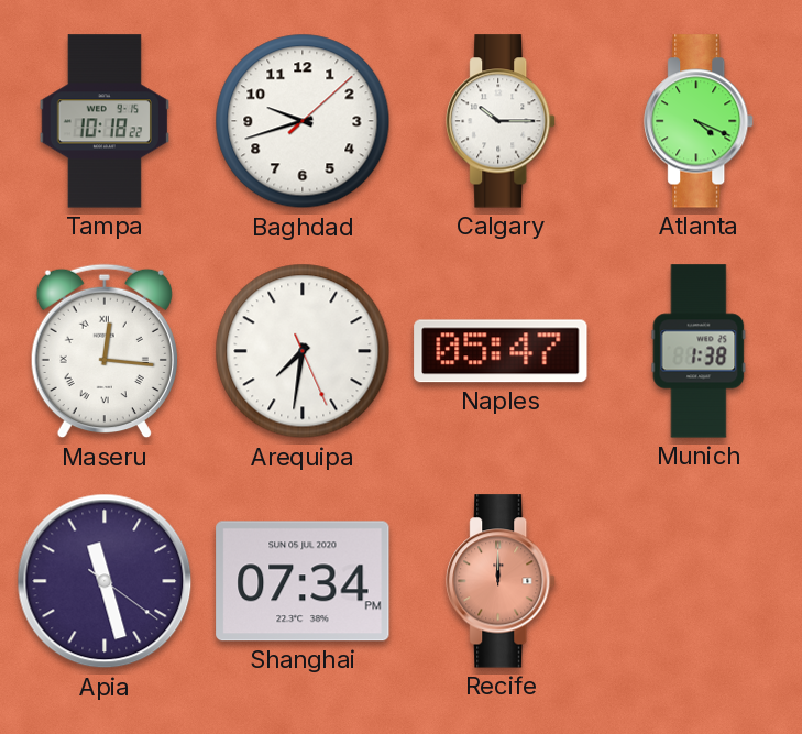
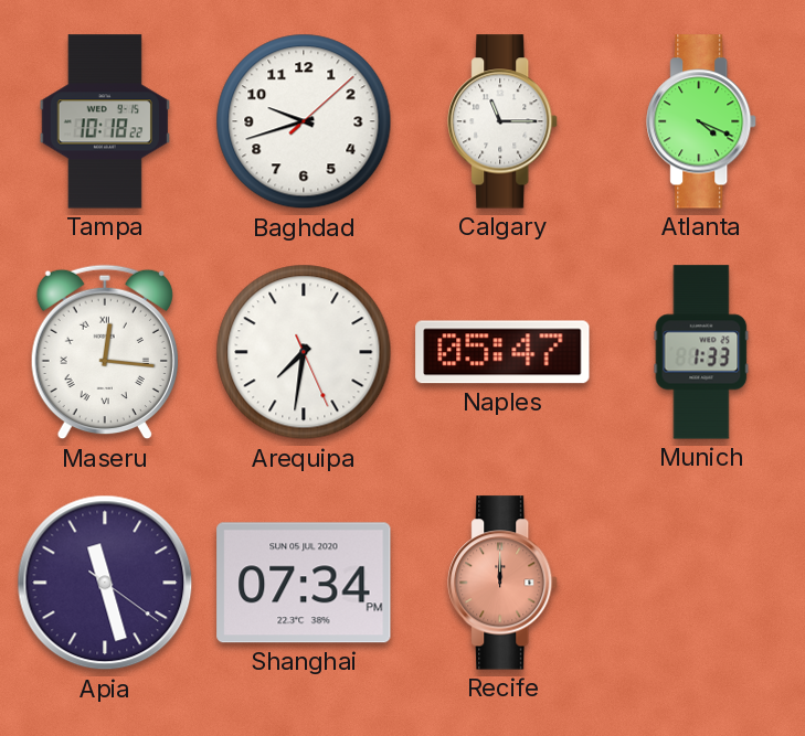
Calgary: 10:15 -> 11:15
Munich: 1:38 -> 1:33
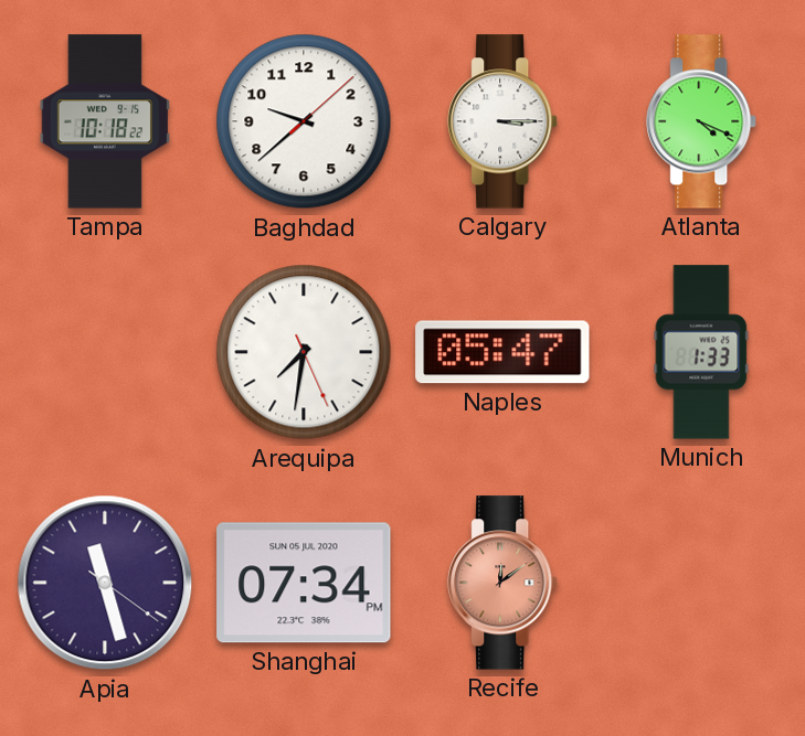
Baghdad: 9:42 -> 9:38
Calgary: 11:15 -> 3:15
Maseru: 12:16 -> none
Recife: 12:00 -> 12:09
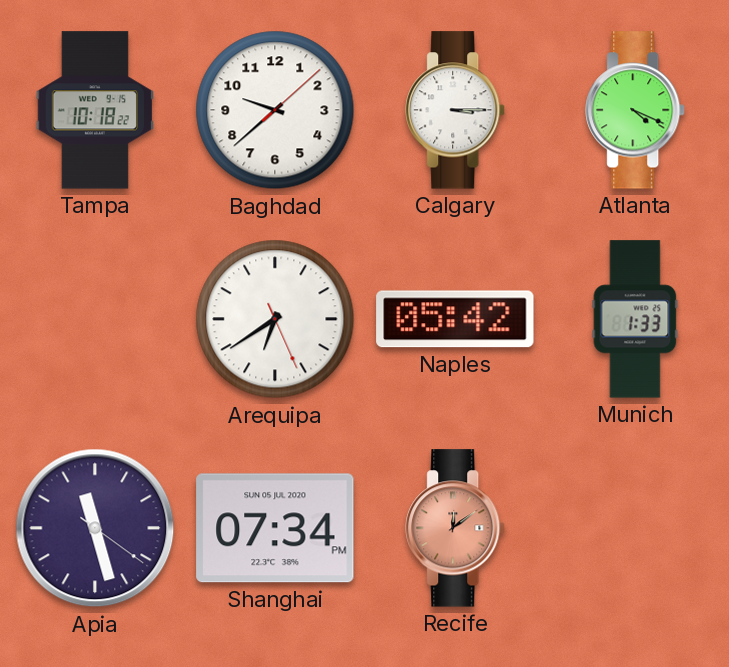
Arequipa: 7:31 -> 6:39
Naples: 05:47 -> 05:42
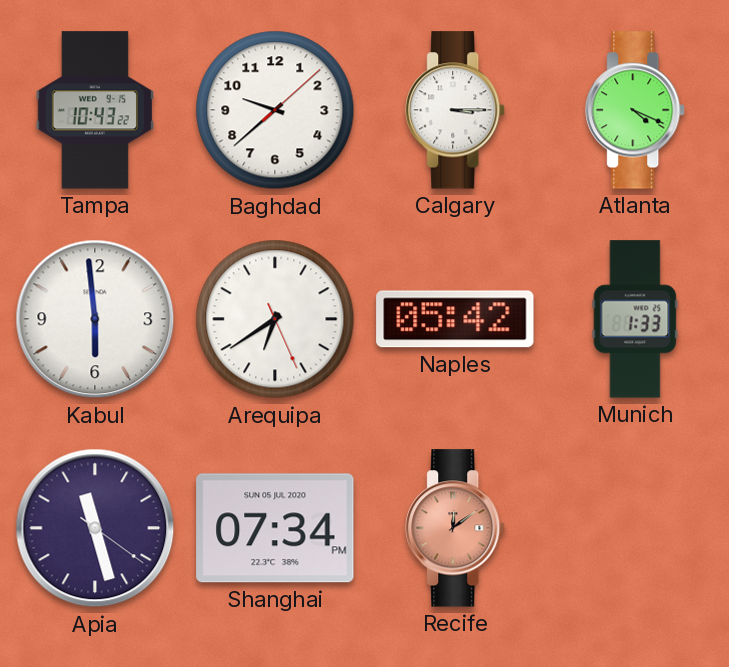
Tampa: 10:18 -> 10:43
Kabul: none -> 5:59
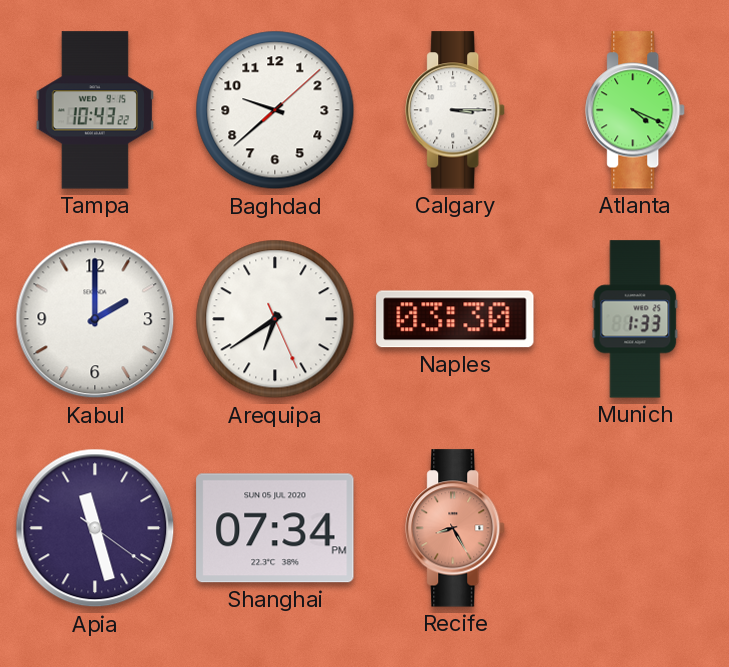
Kabul: 5:59 -> 2:00
Naples: 05:42 -> 03:30
Recife: 12:09 -> 8:25
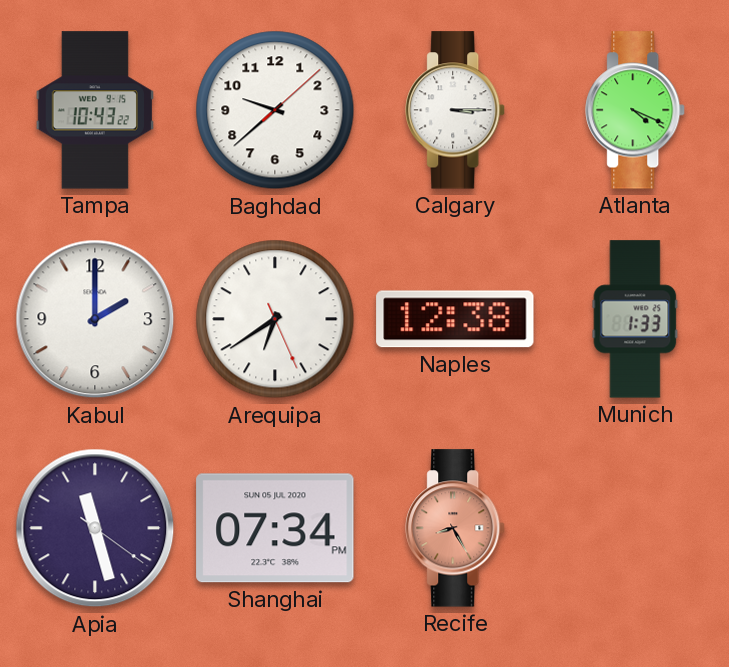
Naples: 03:30 -> 12:38
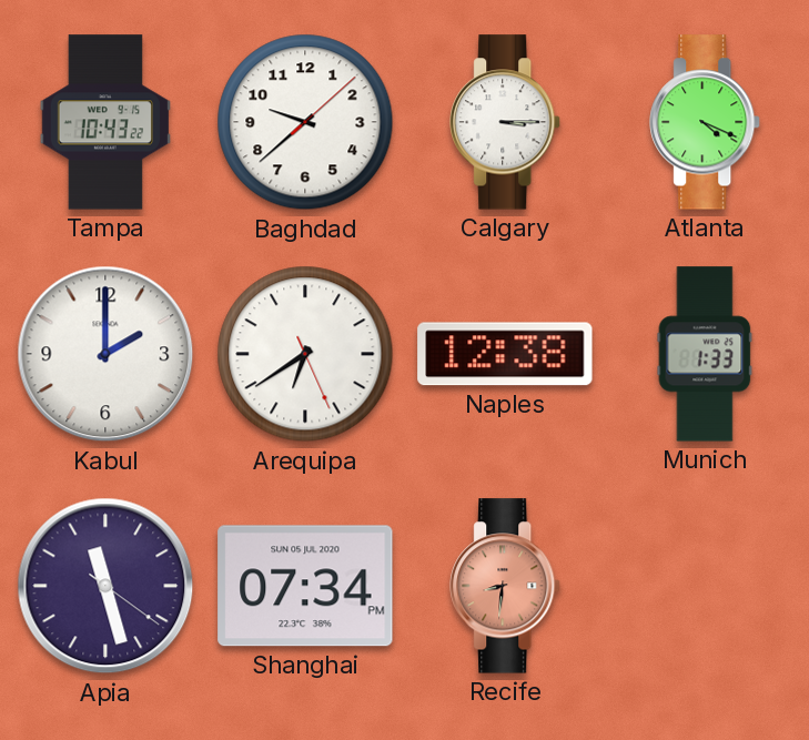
Recife: 8:25 -> 8:31
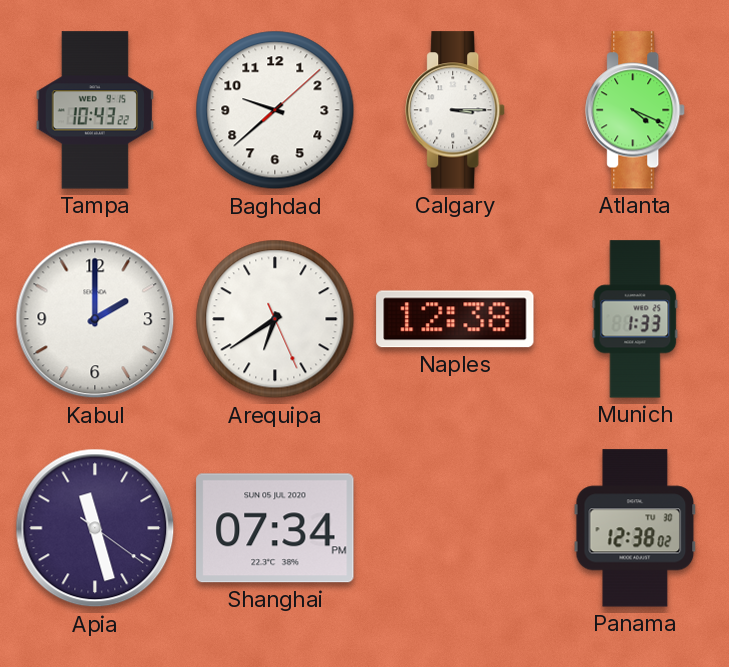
Recife: 8:31 -> none
Panama: none -> 12:38
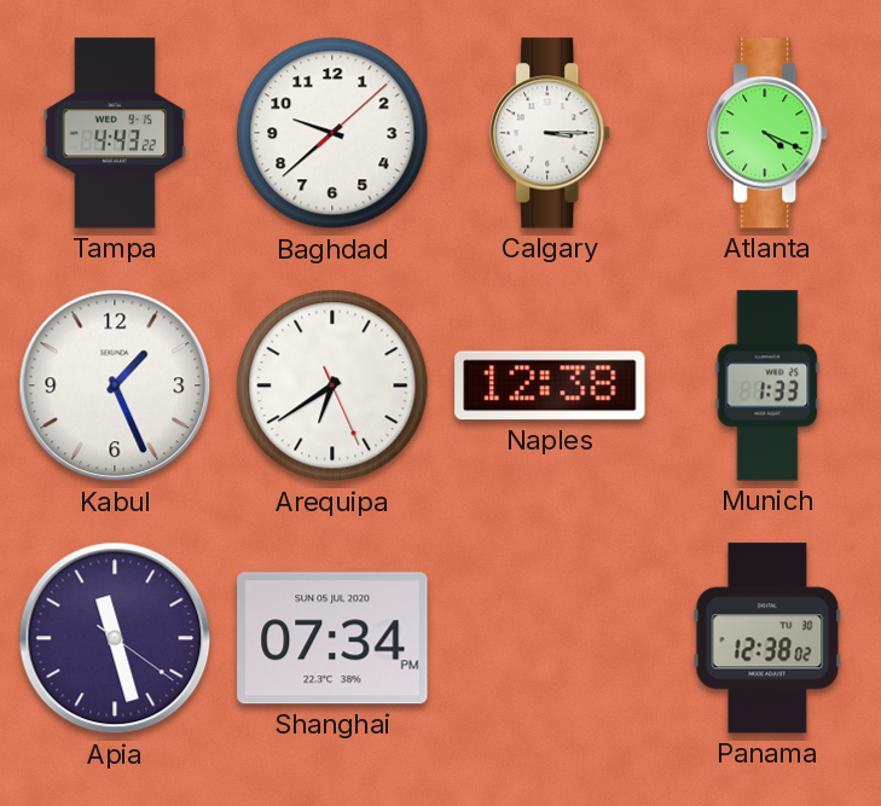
Tampa: 10:43 -> 4:43
Kabul: 2:00 -> 1:26
